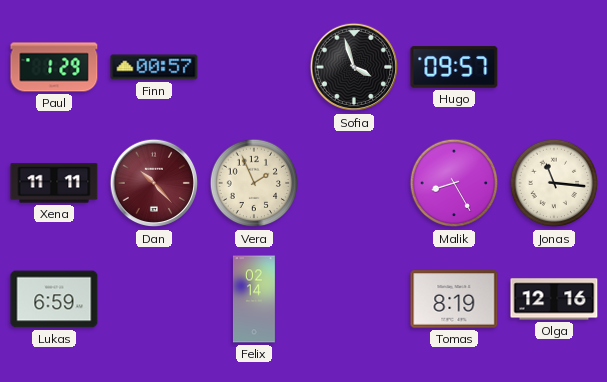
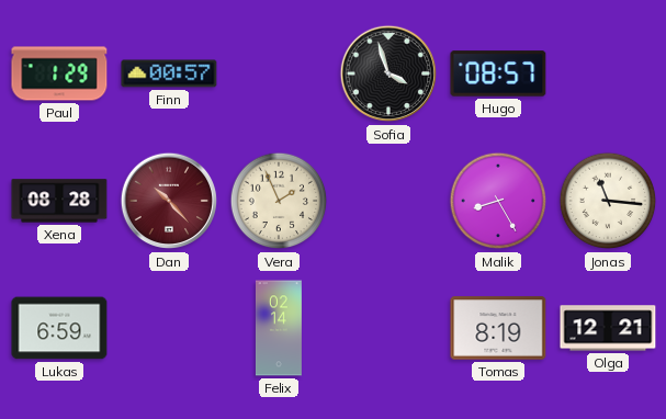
Hugo: 09:57 -> 08:57
Xena: 11:11 -> 08:28
Olga: 12:16 -> 12:21
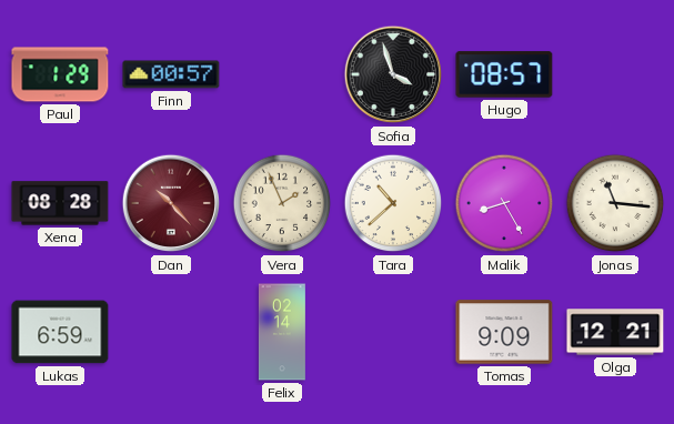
Tara: none -> 10:38
Tomas: 8:19 -> 9:09
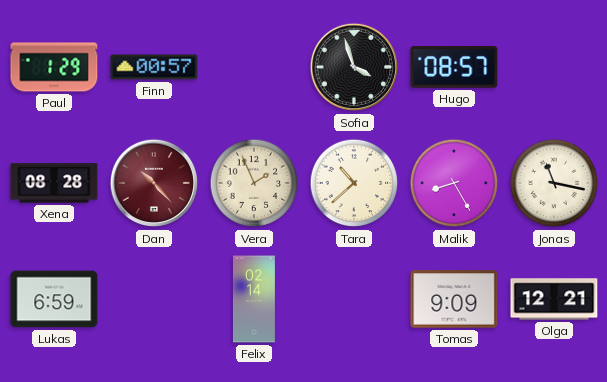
Jonas: 11:16 -> 11:17
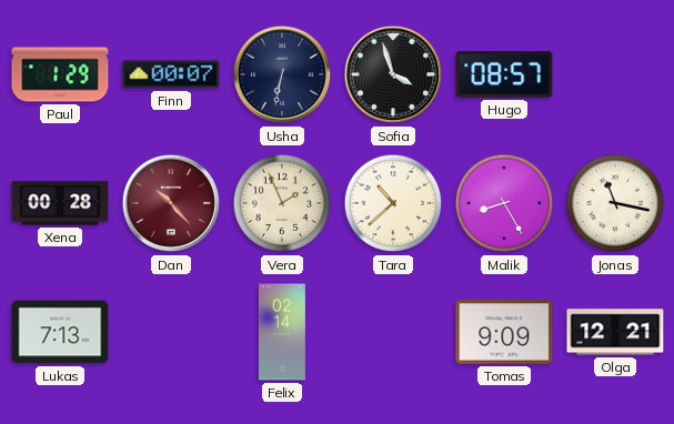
Finn: 00:57 -> 00:07
Usha: none -> 6:32
Xena: 08:28 -> 00:28
Lukas: 6:59 -> 7:13
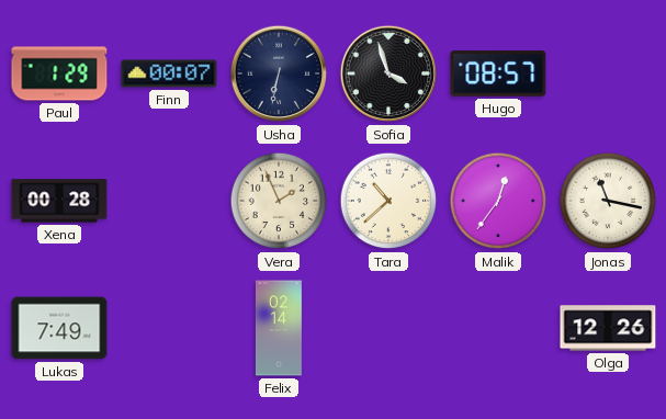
Dan: 10:23 -> none
Malik: 8:25 -> 12:36
Lukas: 7:13 -> 7:49
Tomas: 9:09 -> none
Olga: 12:21 -> 12:26
